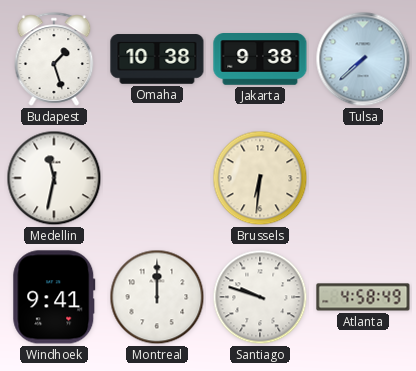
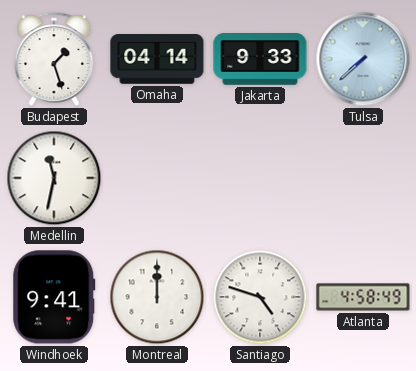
Omaha: 10:38 -> 04:14
Jakarta: 9:38 -> 9:33
Brussels: 6:31 -> none
Santiago: 9:48 -> 4:48
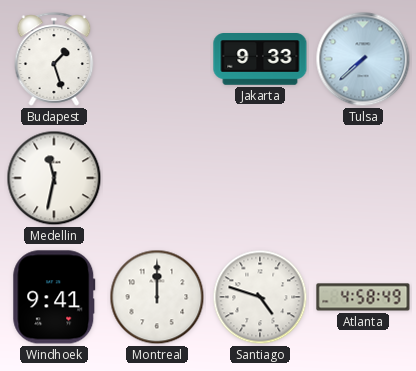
Omaha: 04:14 -> none
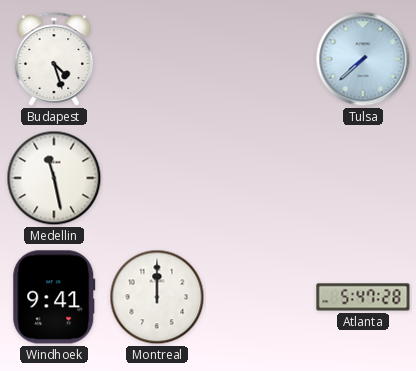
Budapest: 1:27 -> 4:27
Jakarta: 9:33 -> none
Medellin: 11:32 -> 11:28
Santiago: 4:48 -> none
Atlanta: 4:58 -> 5:47
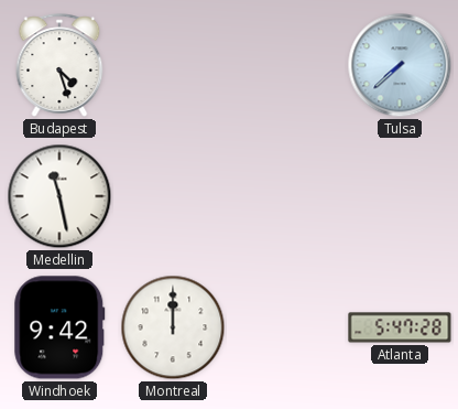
Windhoek: 9:41 -> 9:42
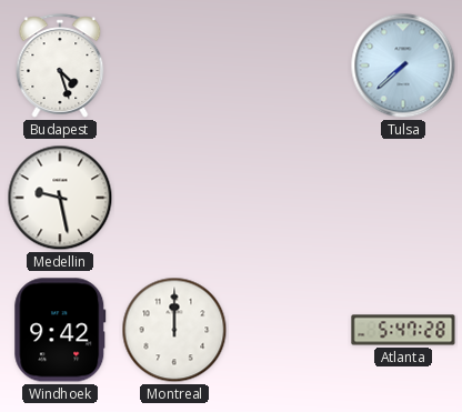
Medellin: 11:28 -> 9:28
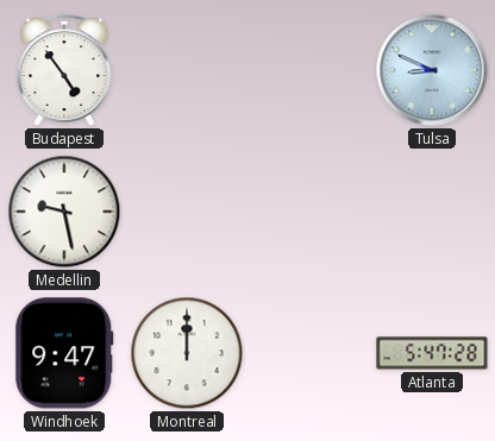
Budapest: 4:27 -> 4:54
Tulsa: 7:38 -> 8:49
Windhoek: 9:42 -> 9:47
